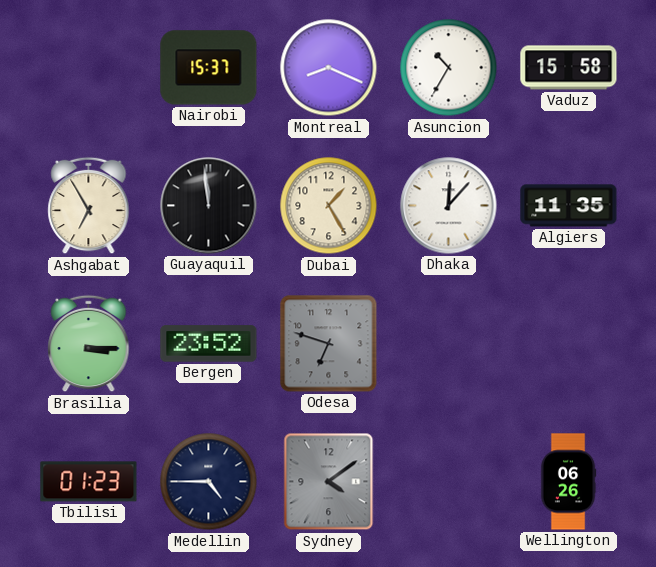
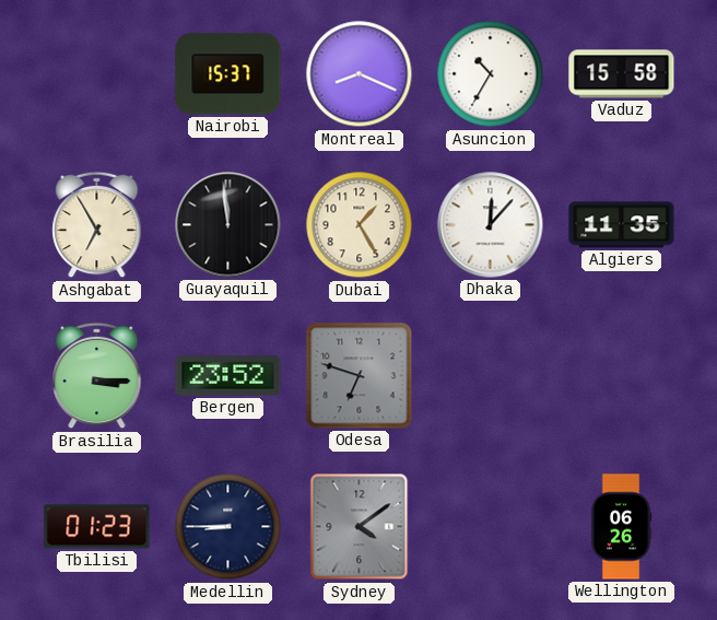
Medellin: 4:45 -> 8:45
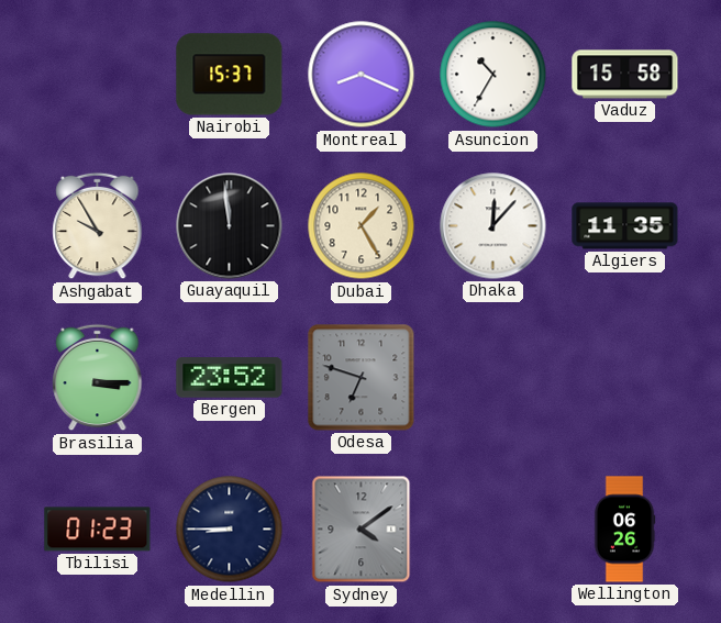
Ashgabat: 6:55 -> 9:55
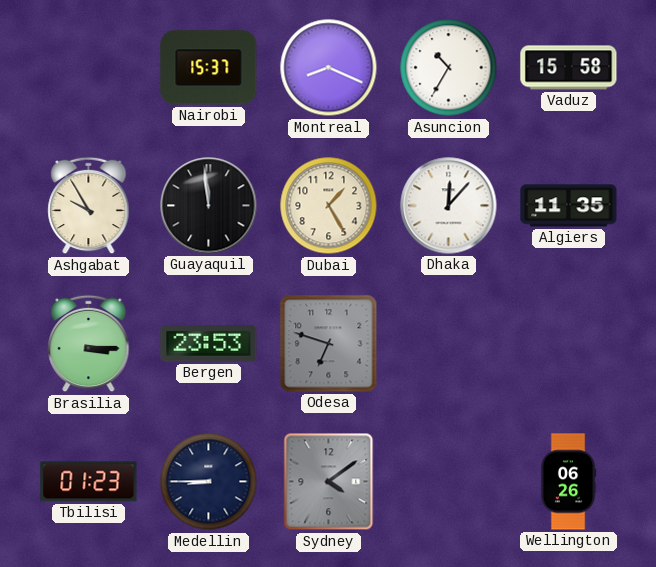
Bergen: 23:52 -> 23:53
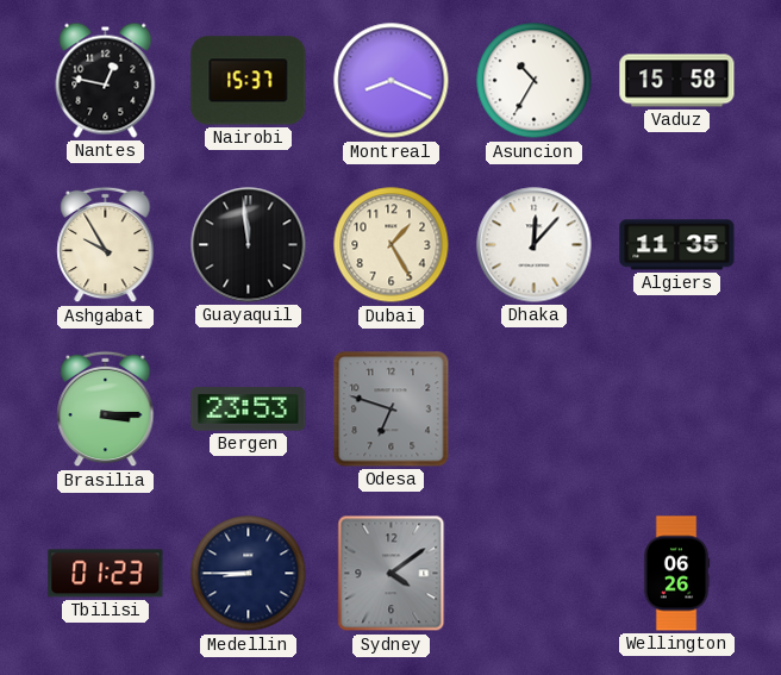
Nantes: none -> 12:47
